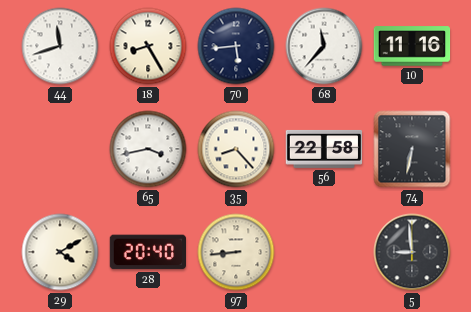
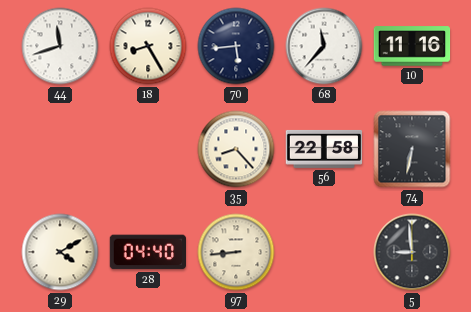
65: 3:43 -> none
28: 20:40 -> 04:40
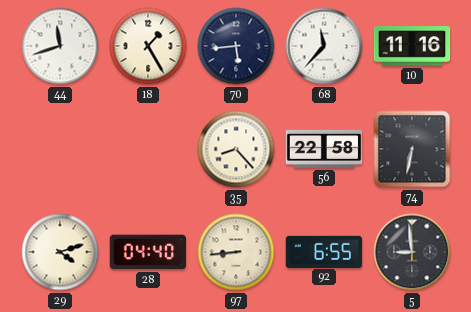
18: 8:25 -> 1:25
29: 4:10 -> 4:12
92: none -> 6:55
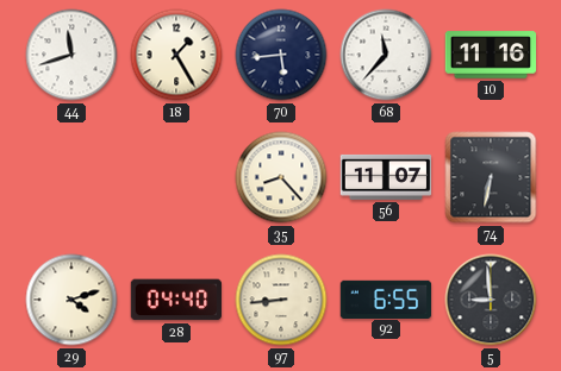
56: 22:58 -> 11:07
